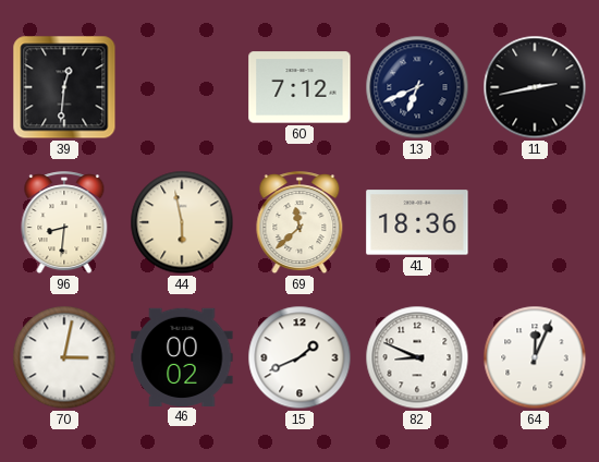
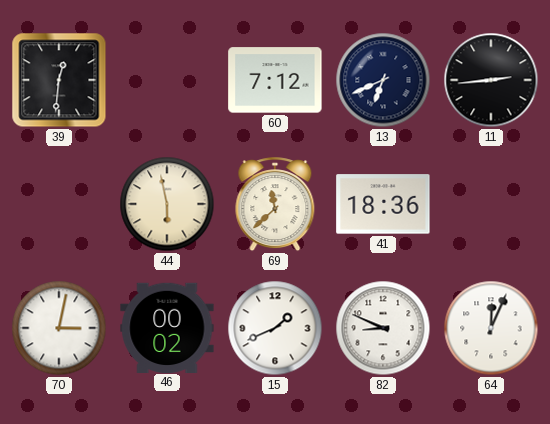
11: 2:43 -> 2:44
96: 8:31 -> none
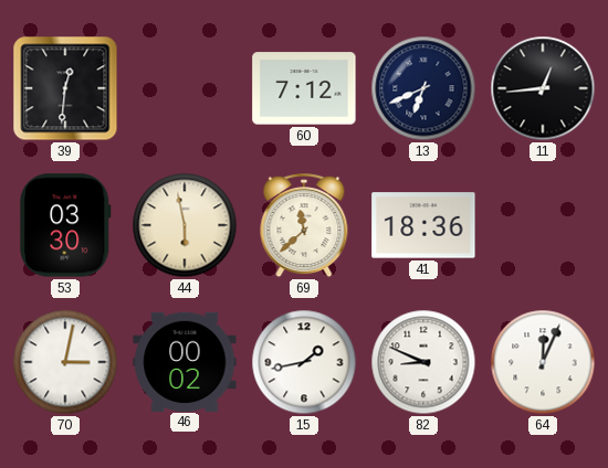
11: 2:44 -> 12:44
53: none -> 03:30
15: 1:41 -> 1:43
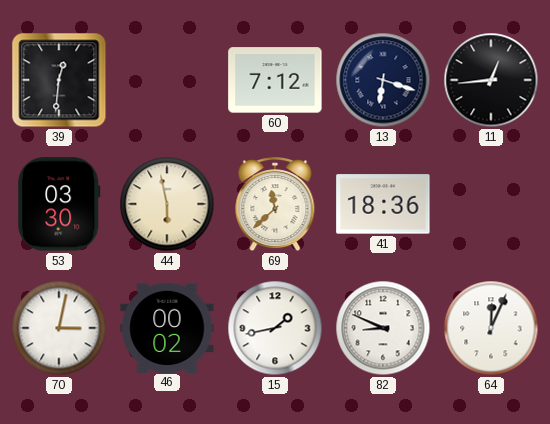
13: 6:41 -> 6:18
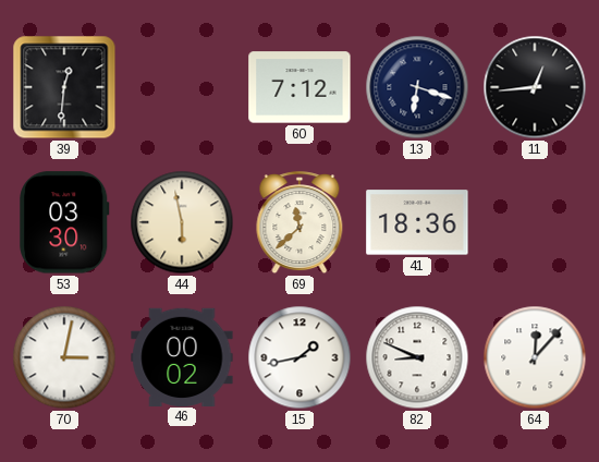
64: 12:04 -> 12:07
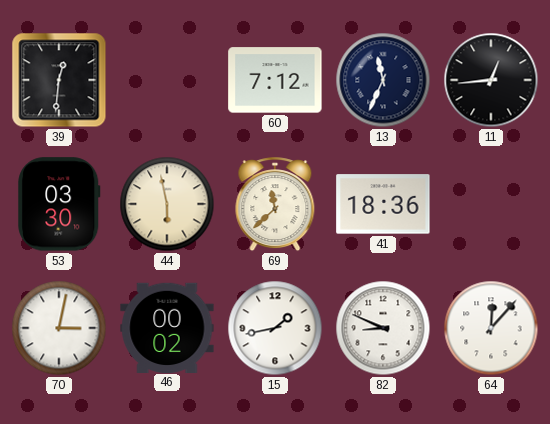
13: 6:18 -> 11:34
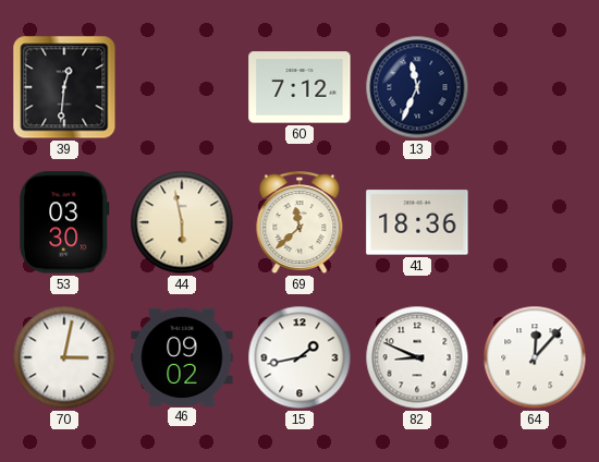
11: 12:44 -> none
46: 00:02 -> 09:02
